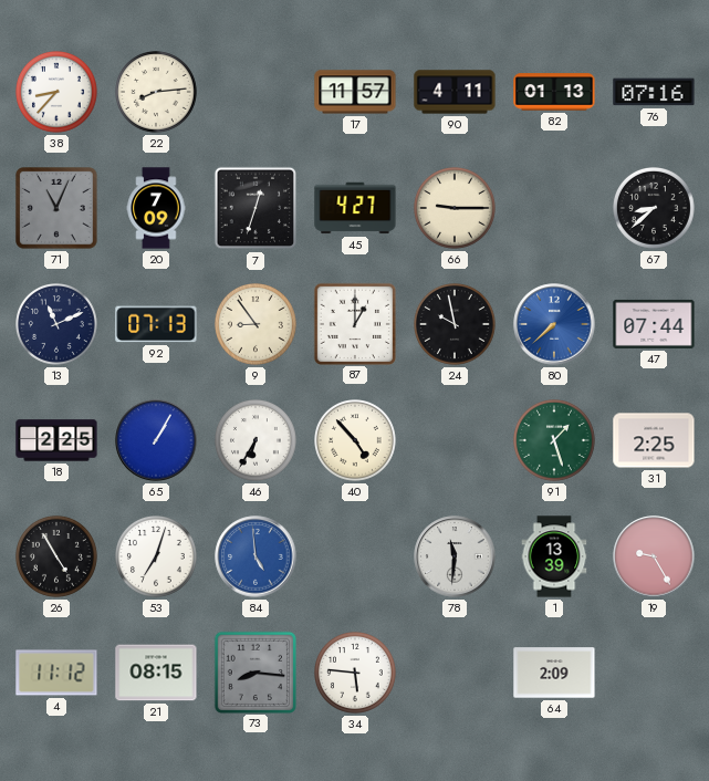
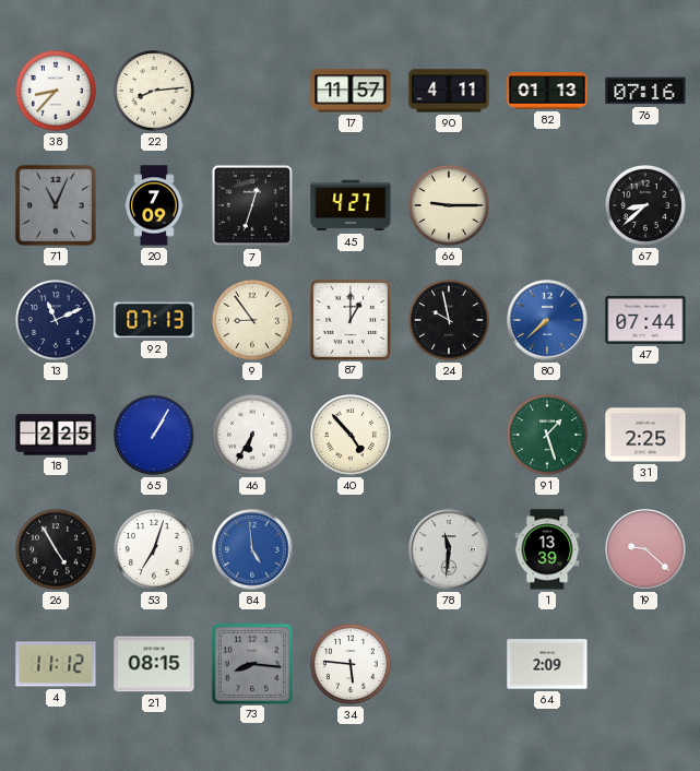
19: 9:25 -> 9:22
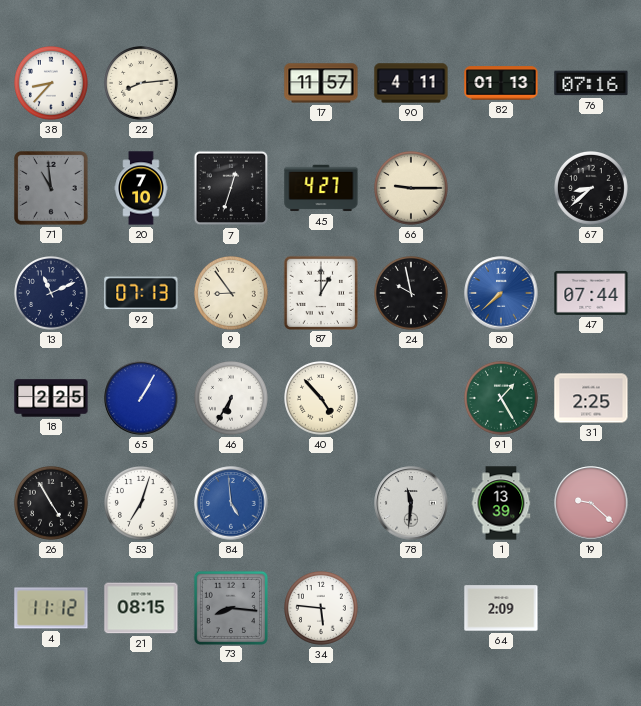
71: 11:04 -> 10:59
20: 7:09 -> 7:10
91: 1:27 -> 1:25
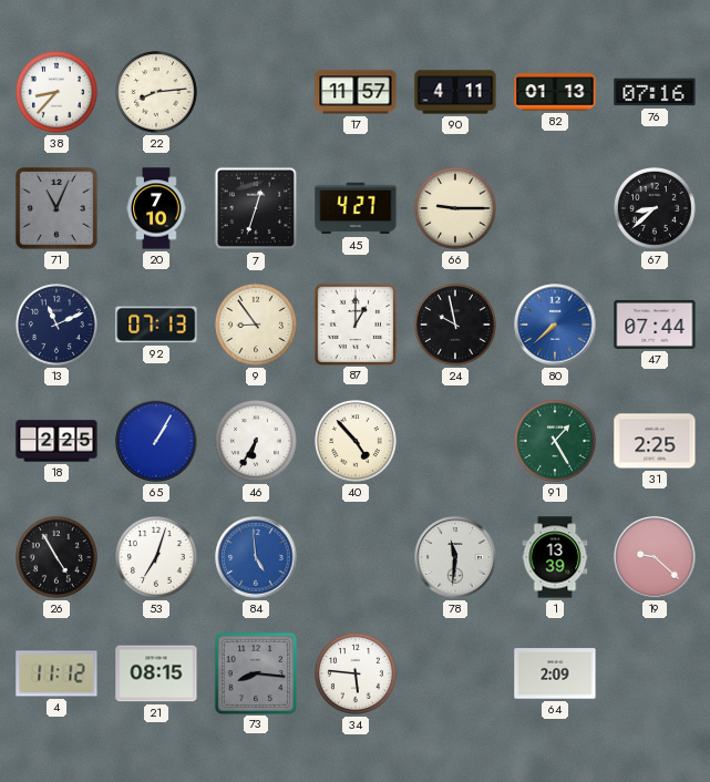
71: 10:59 -> 11:04
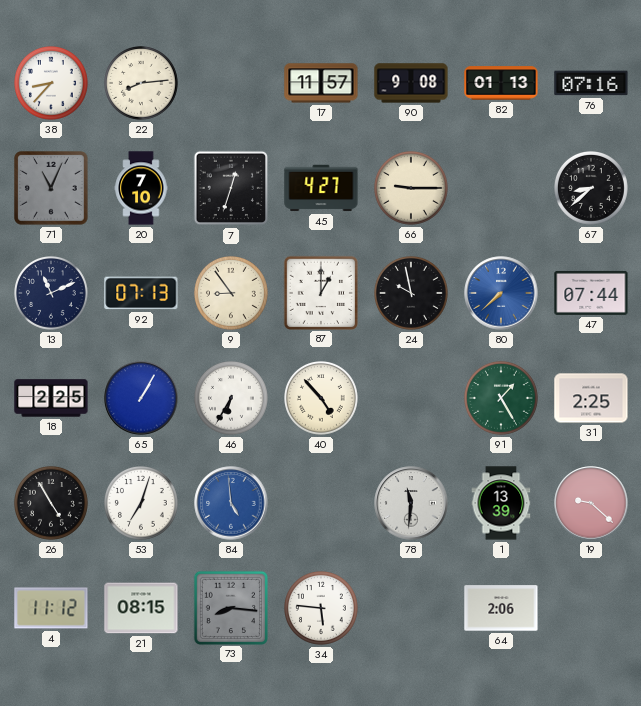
90: 4:11 -> 9:08
64: 2:09 -> 2:06
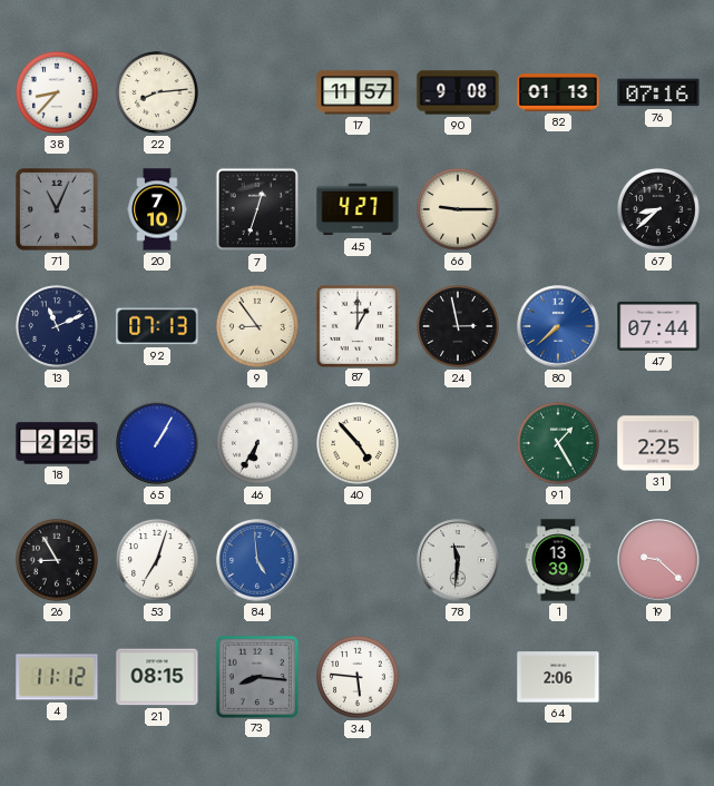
24: 9:58 -> 2:58
26: 4:55 -> 8:55
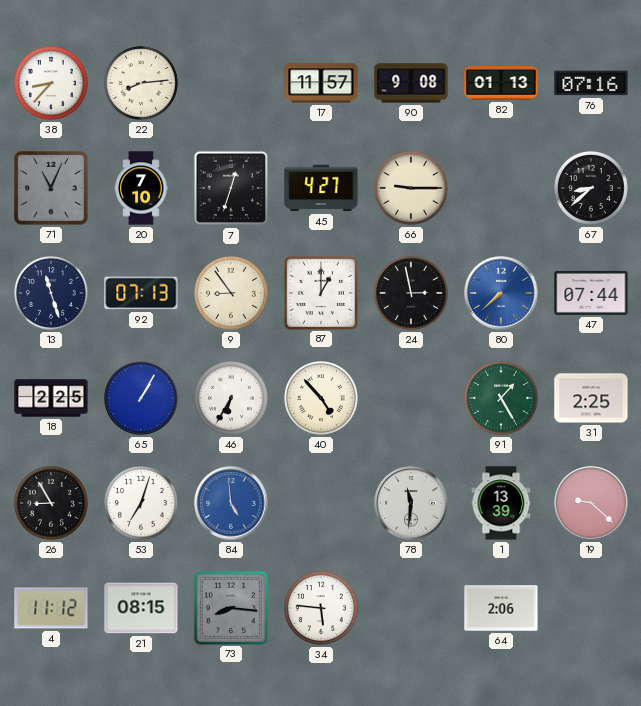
13: 11:11 -> 11:27
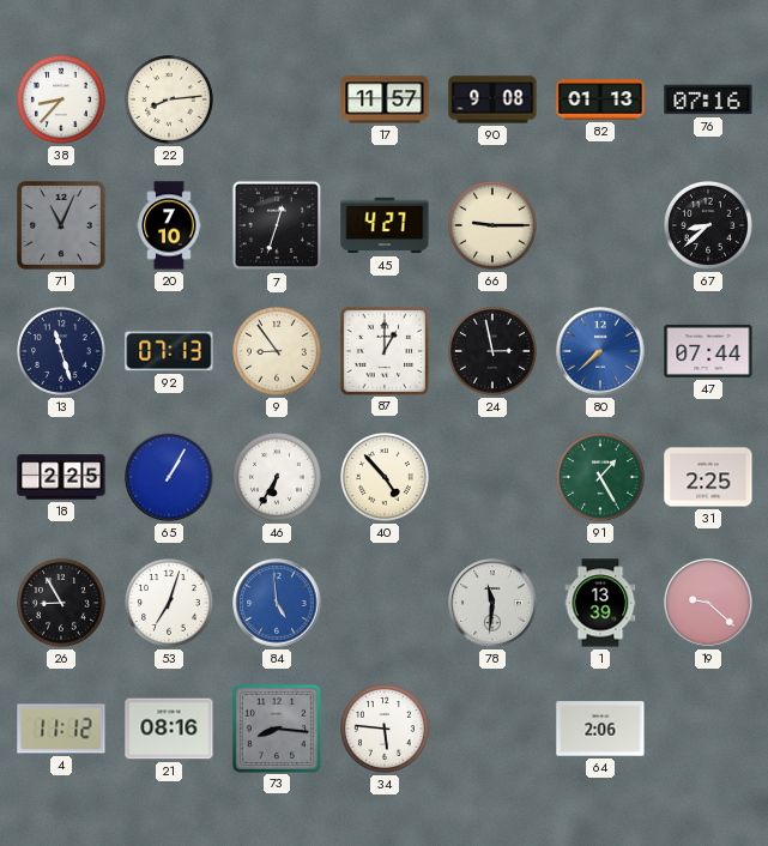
21: 08:15 -> 08:16
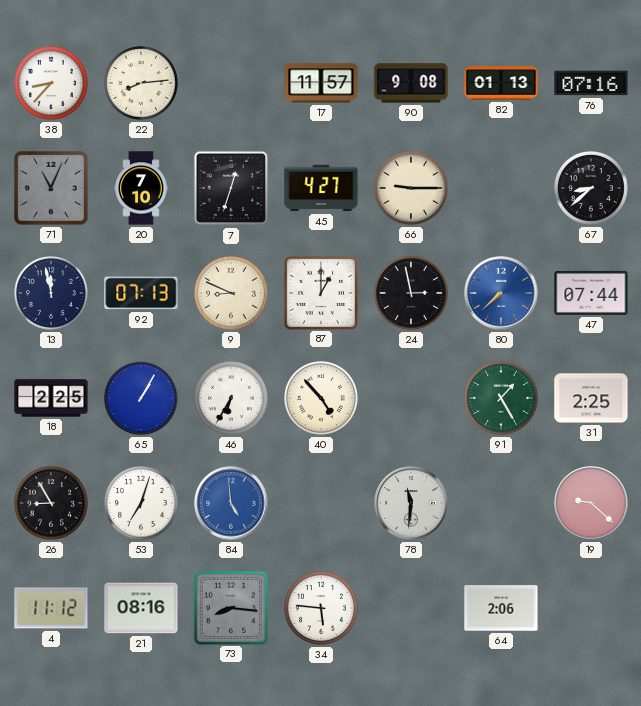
13: 11:27 -> 11:58
9: 8:54 -> 8:49
1: 13:39 -> none
